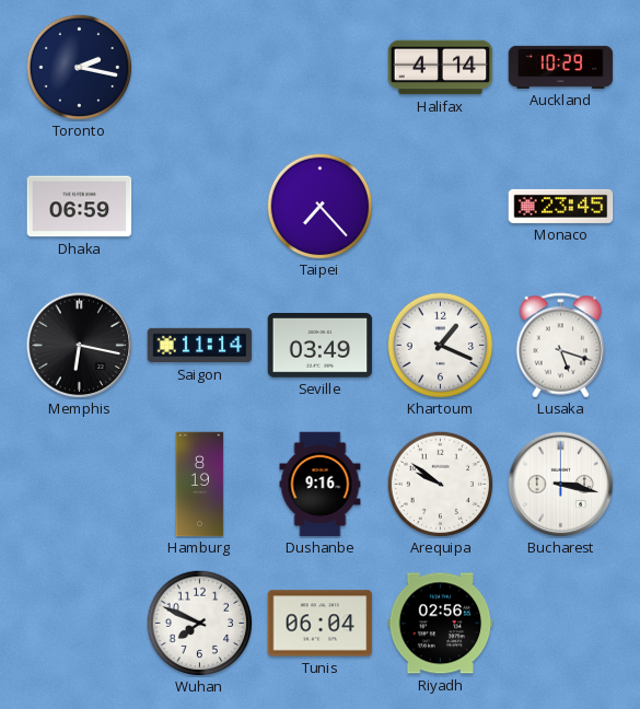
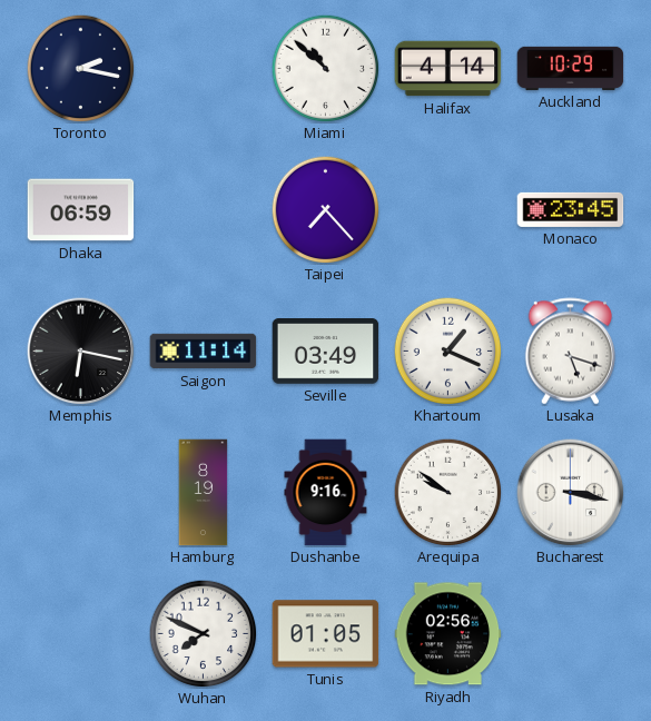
Miami: none -> 10:52
Tunis: 06:04 -> 01:05
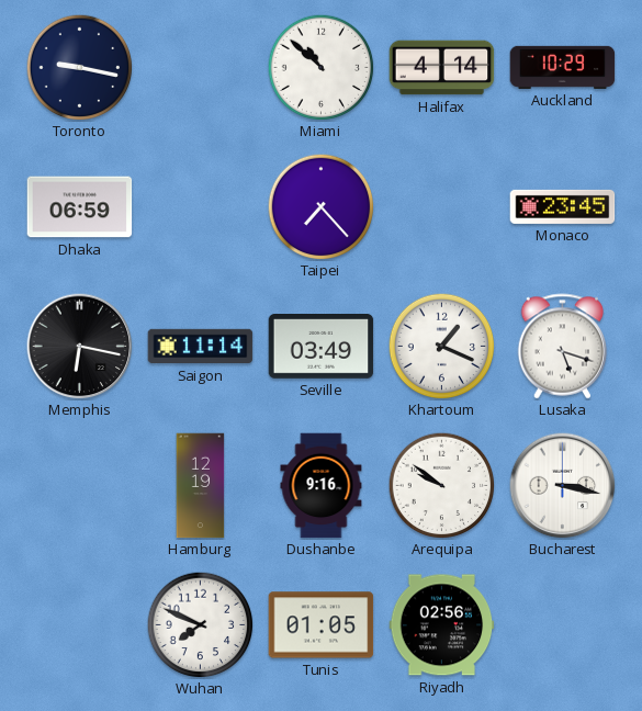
Toronto: 2:17 -> 9:17
Hamburg: 8:19 -> 12:19
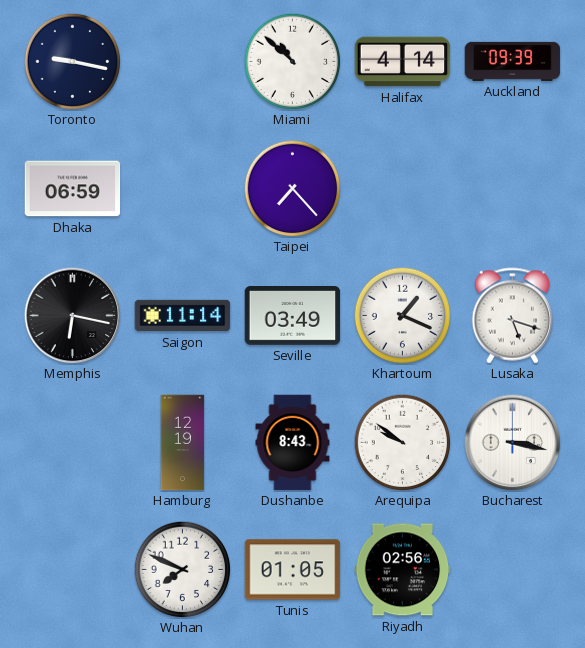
Auckland: 10:29 -> 09:39
Monaco: 23:45 -> none
Dushanbe: 9:16 -> 8:43
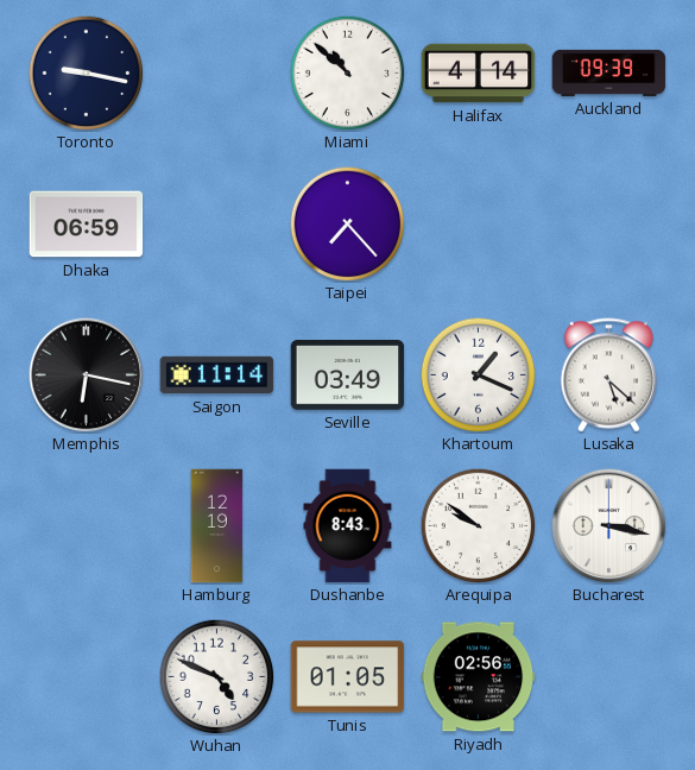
Lusaka: 5:18 -> 5:22
Wuhan: 7:49 -> 4:49
